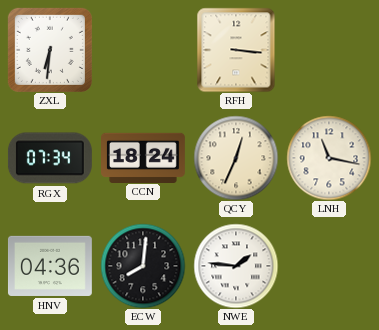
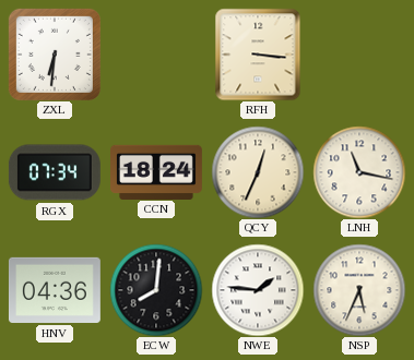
NSP: none -> 5:34
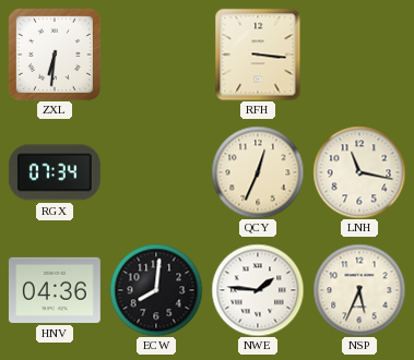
CCN: 18:24 -> none
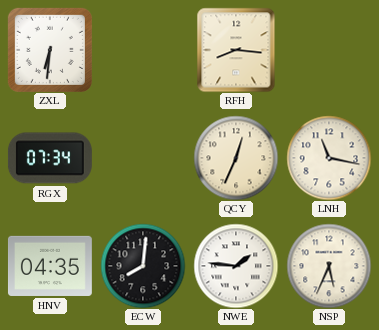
RFH: 3:16 -> 8:16
HNV: 04:36 -> 04:35
